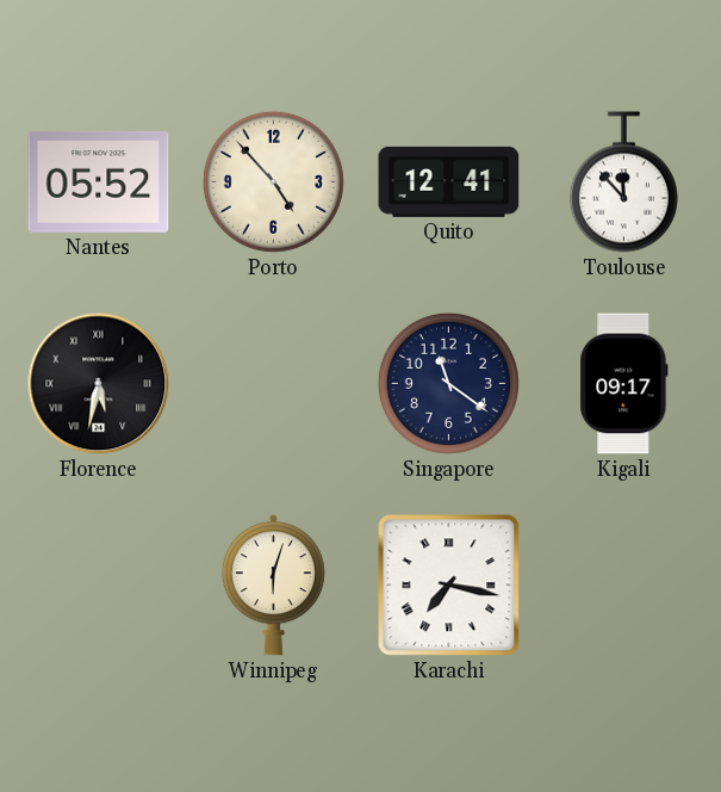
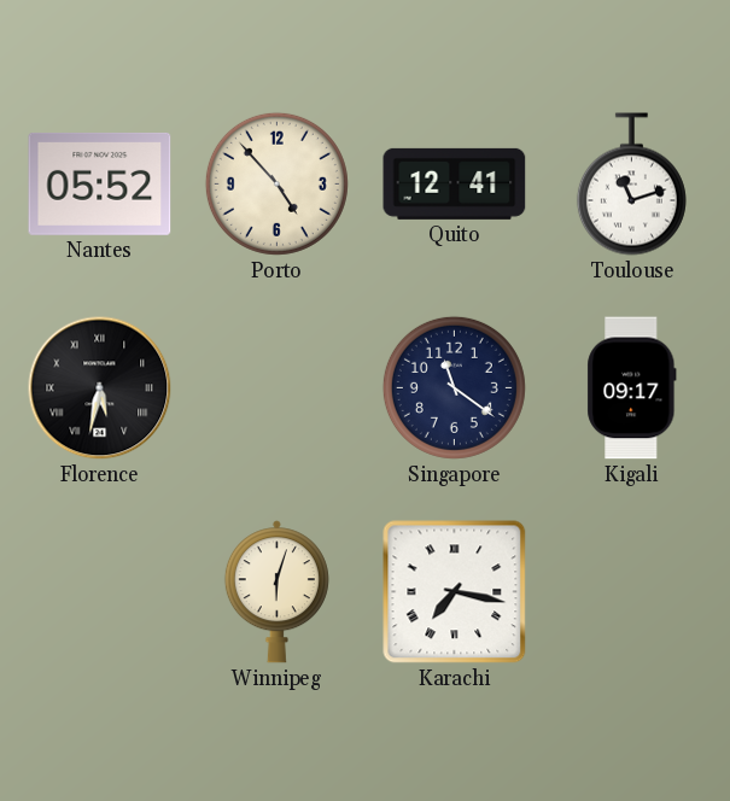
Toulouse: 11:53 -> 11:12
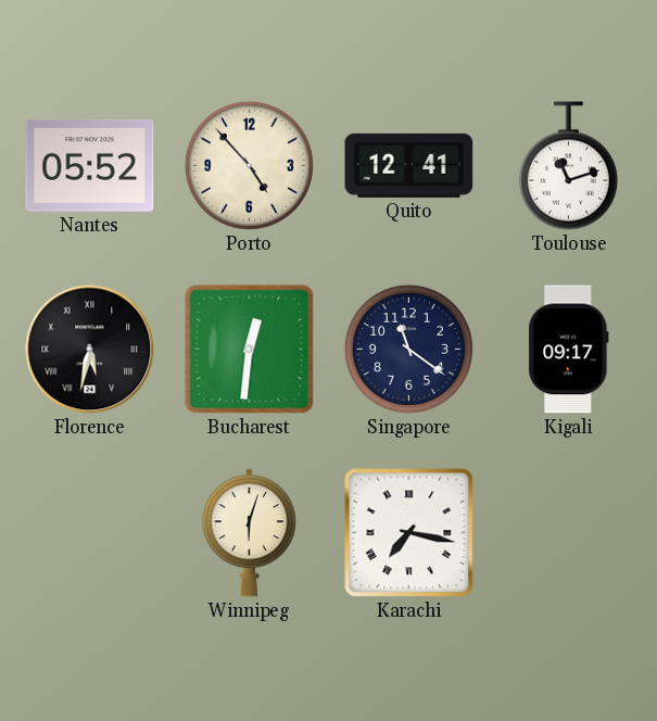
Bucharest: none -> 12:31
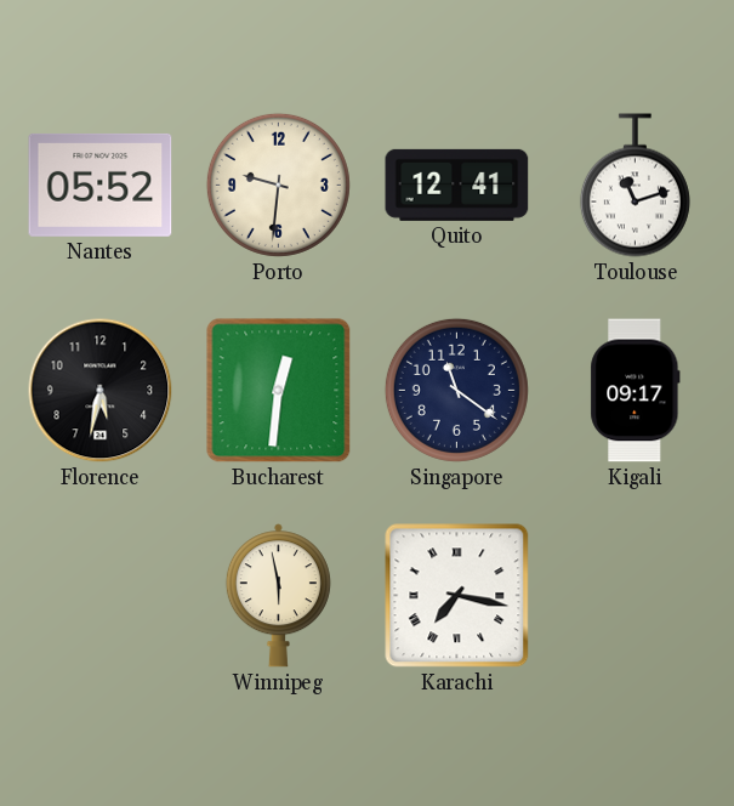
Porto: 4:53 -> 9:31
Florence numerals: Roman -> Arabic
Winnipeg: 6:03 -> 5:58
